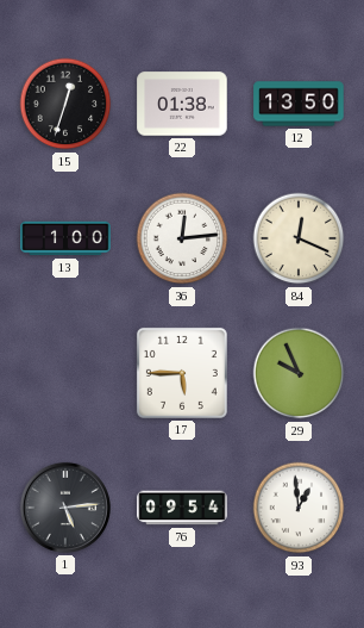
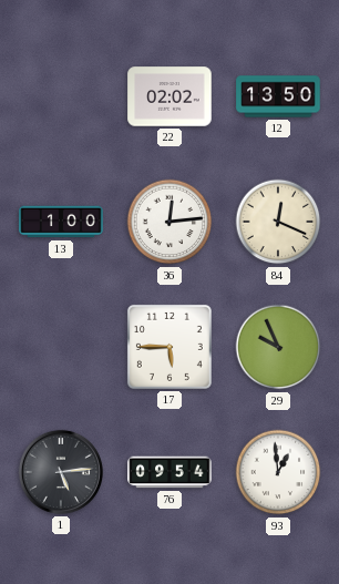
15: 12:33 -> none
22: 01:38 -> 02:02
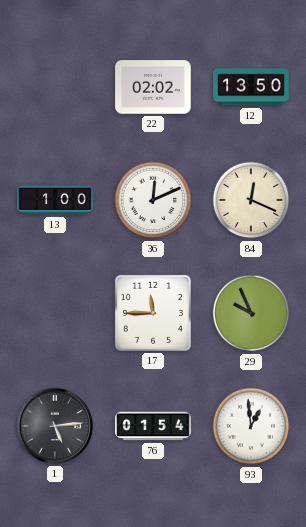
36: 12:14 -> 12:11
17: 5:45 -> 11:45
76: 09:54 -> 01:54
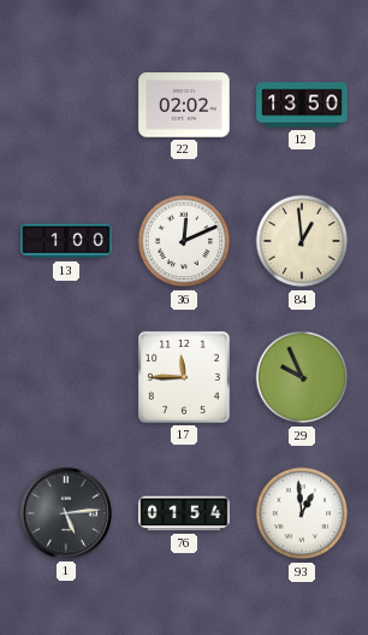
84: 12:19 -> 12:59
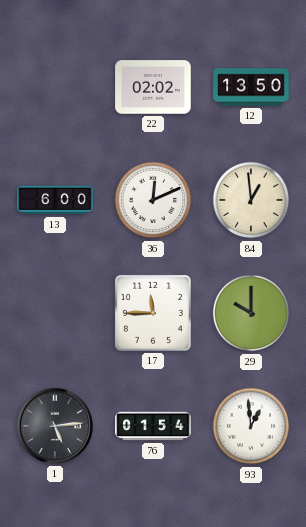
13: 1:00 -> 6:00
29: 9:56 -> 10:00
